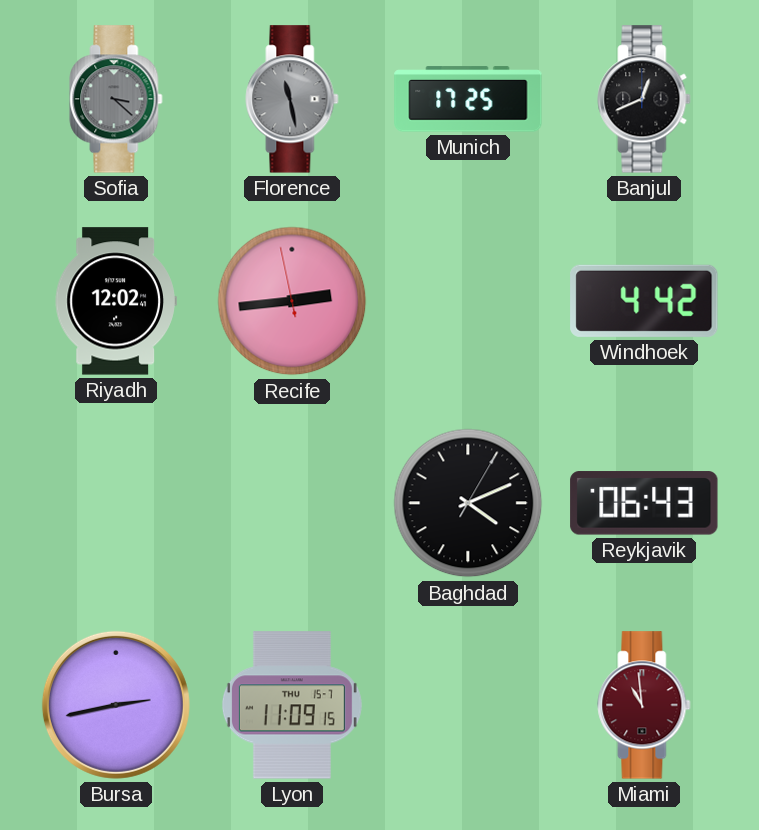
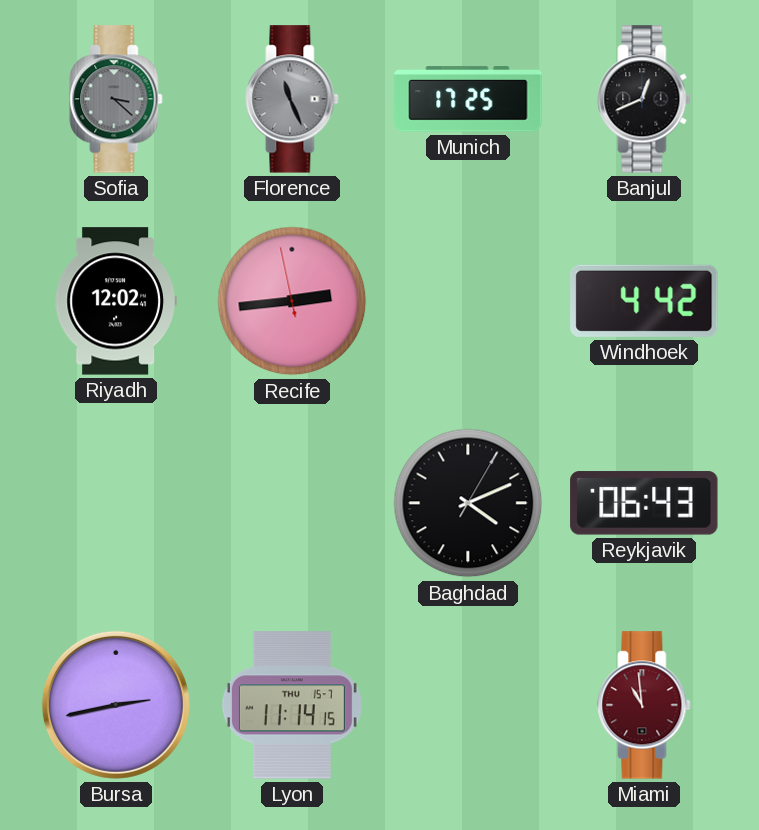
Florence: 11:28 -> 11:26
Lyon: 11:09 -> 11:14
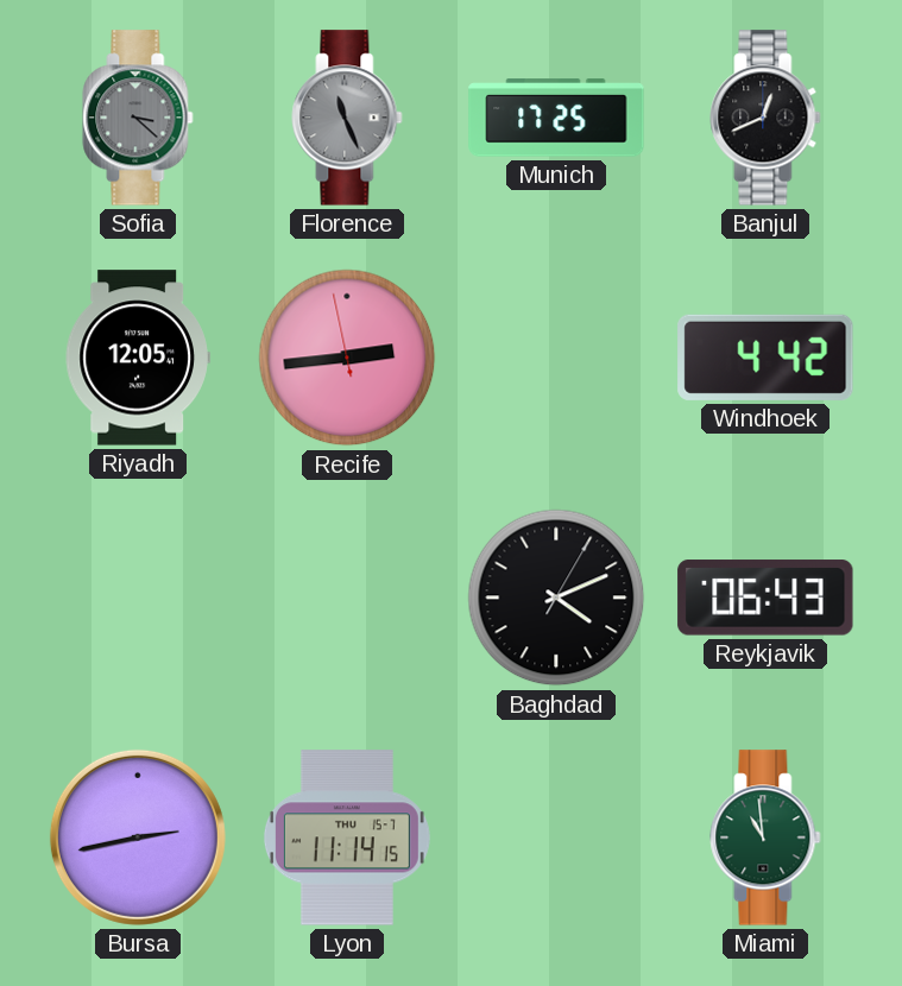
Riyadh: 12:02 -> 12:05
Miami dial: burgundy -> green
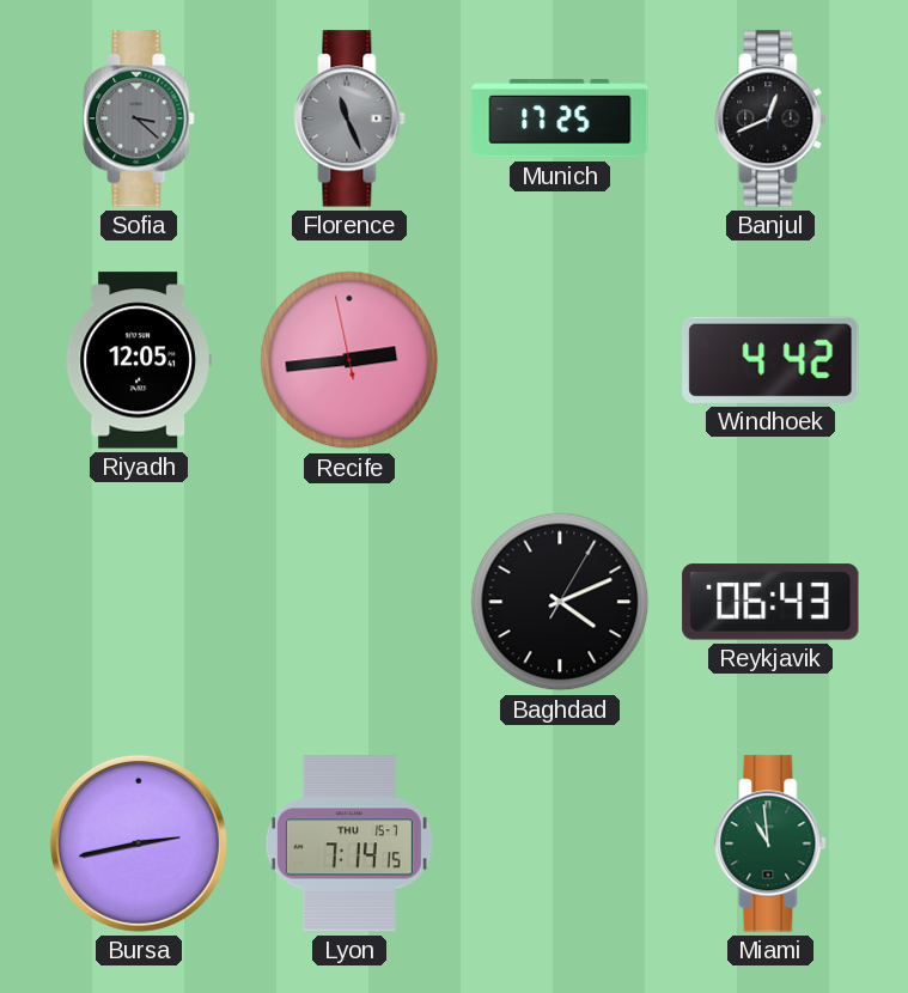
Lyon: 11:14 -> 7:14
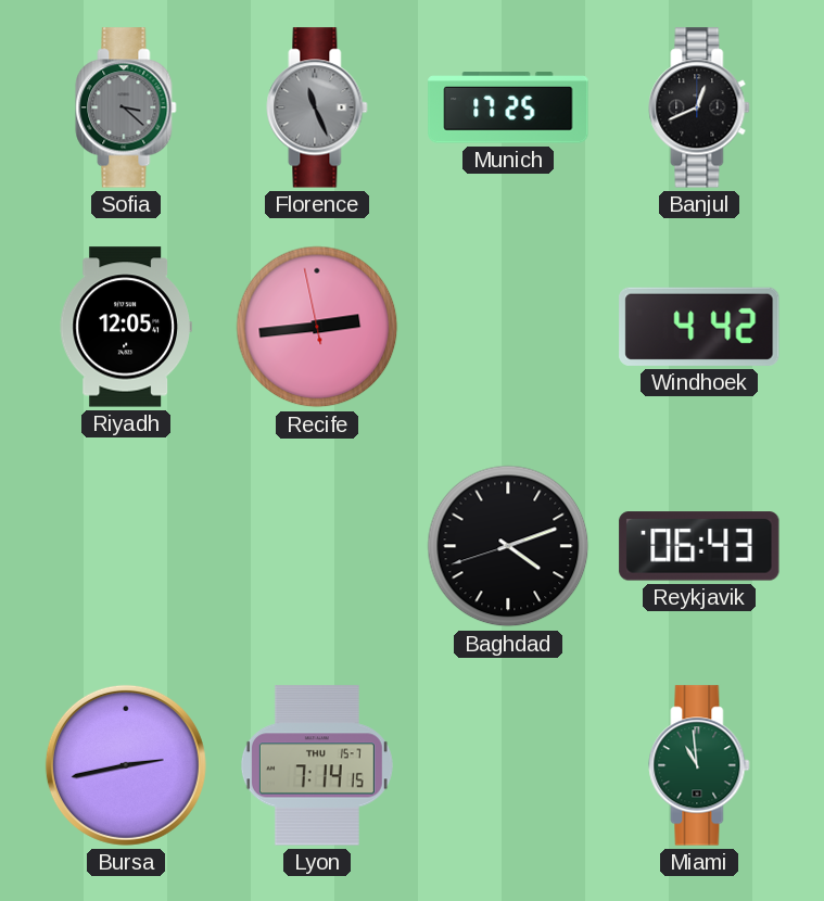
Baghdad: 4:11:05 -> 4:11:42
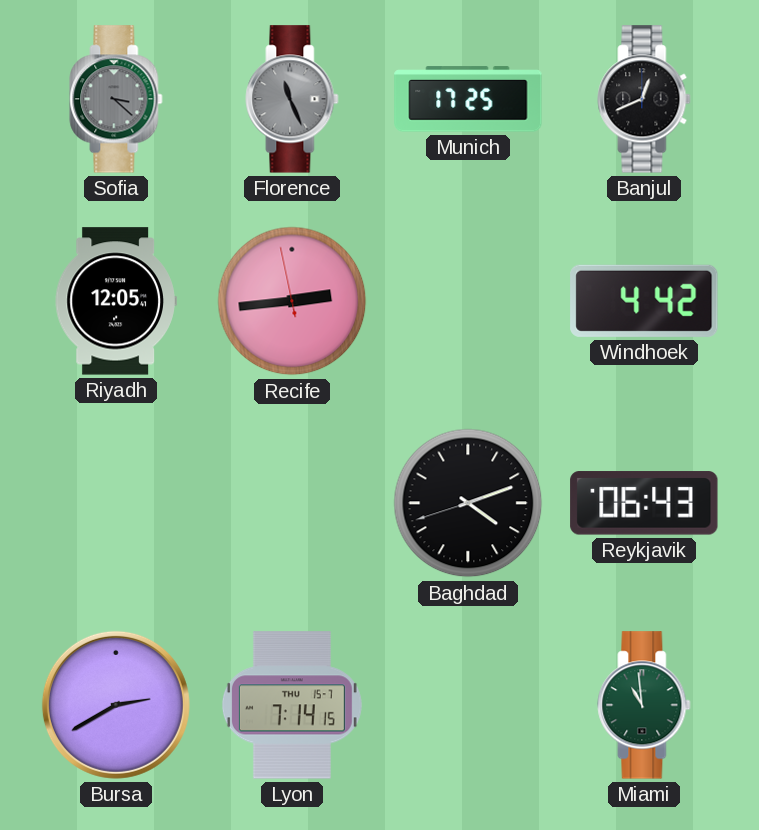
Bursa: 2:43 -> 2:40
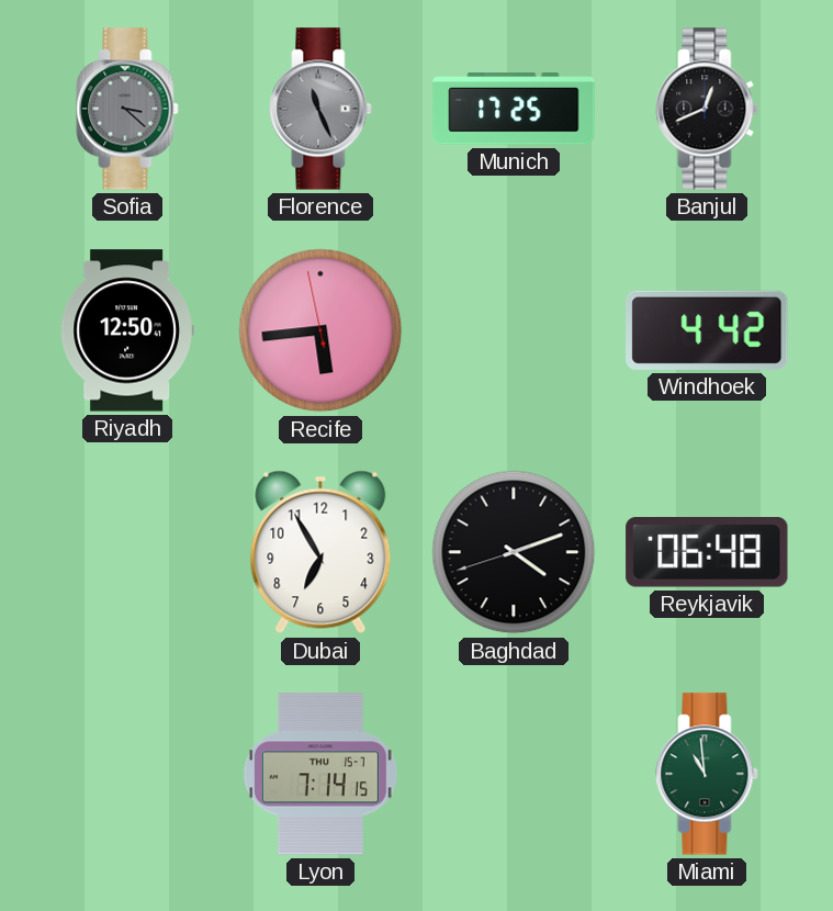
Riyadh: 12:05 -> 12:50
Recife: 2:43 -> 5:43
Dubai: none -> 6:55
Reykjavik: 06:43 -> 06:48
Bursa: 2:40 -> none
